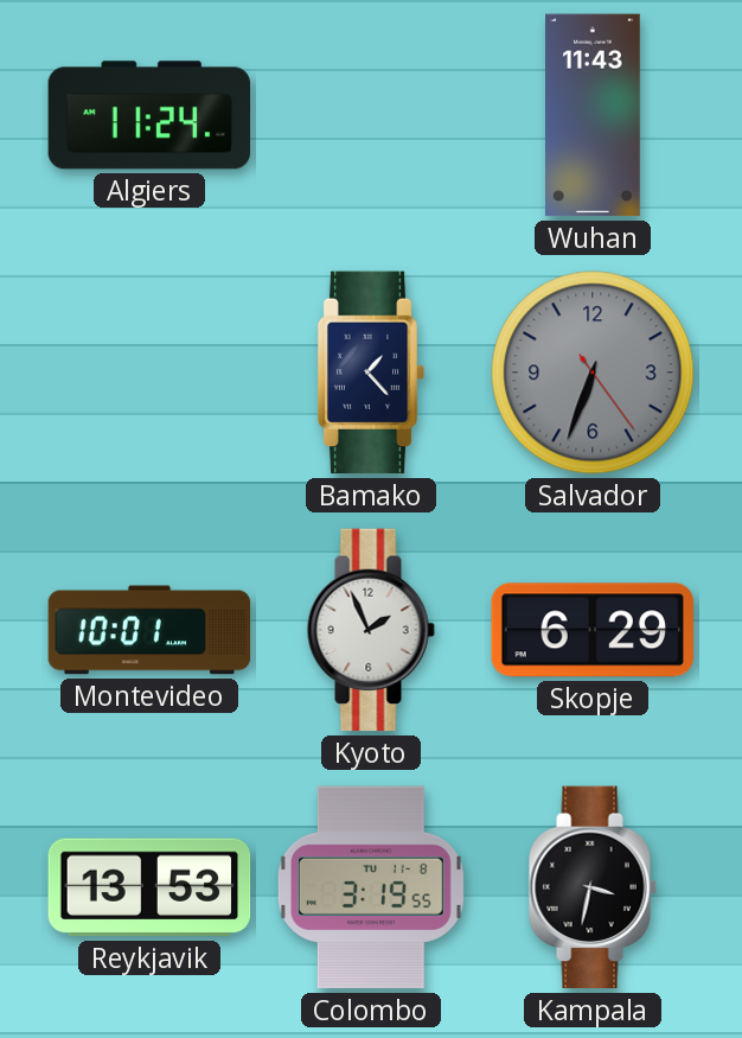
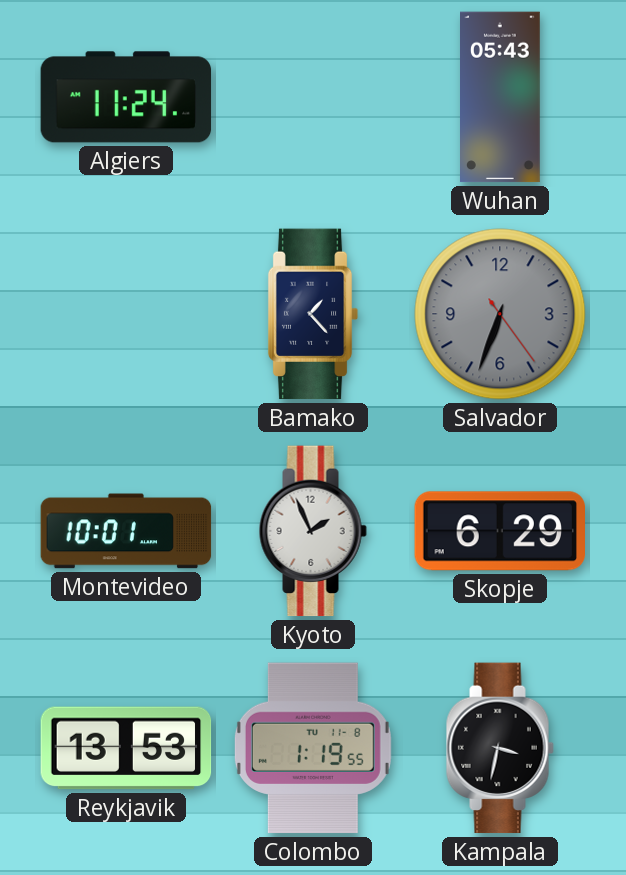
Wuhan: 11:43 -> 05:43
Colombo: 3:19 -> 1:19
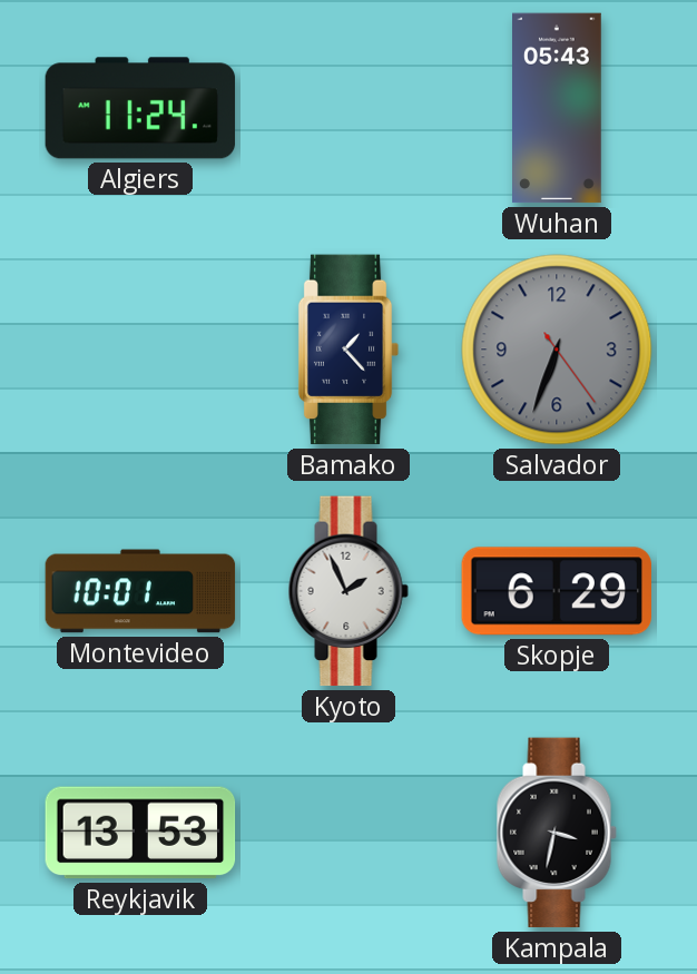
Colombo: 1:19 -> none
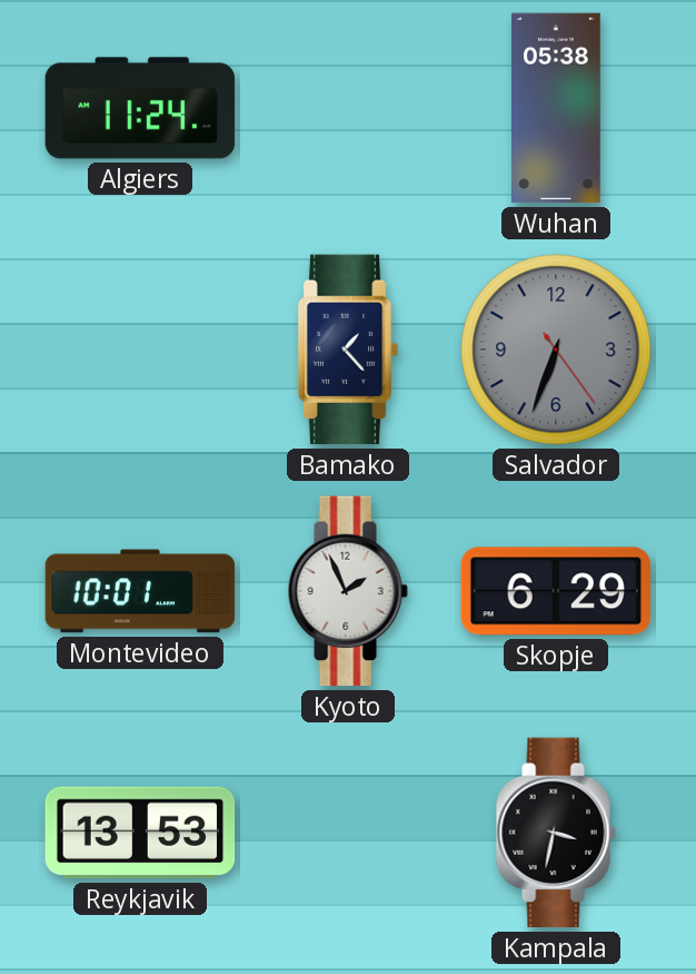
Wuhan: 05:43 -> 05:38
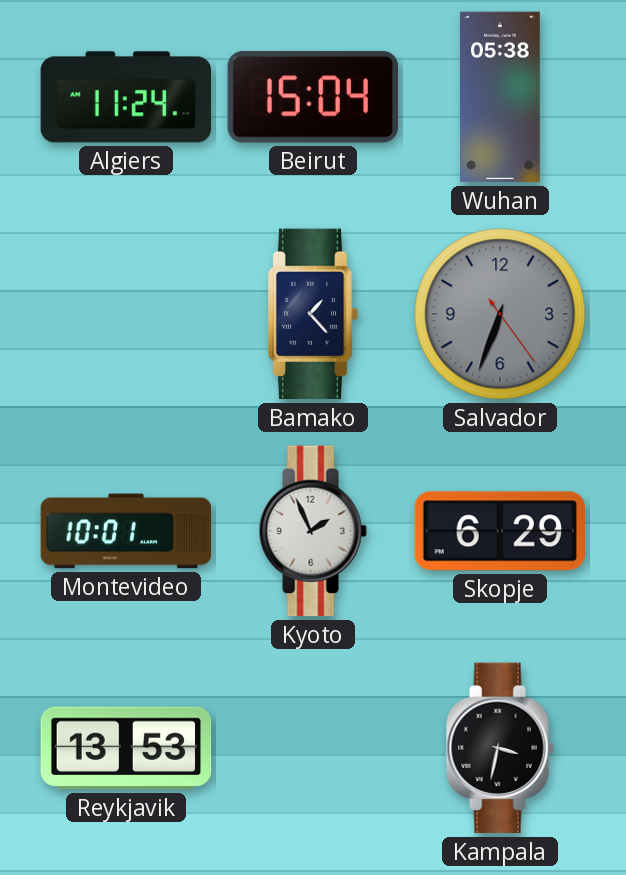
Beirut: none -> 15:04
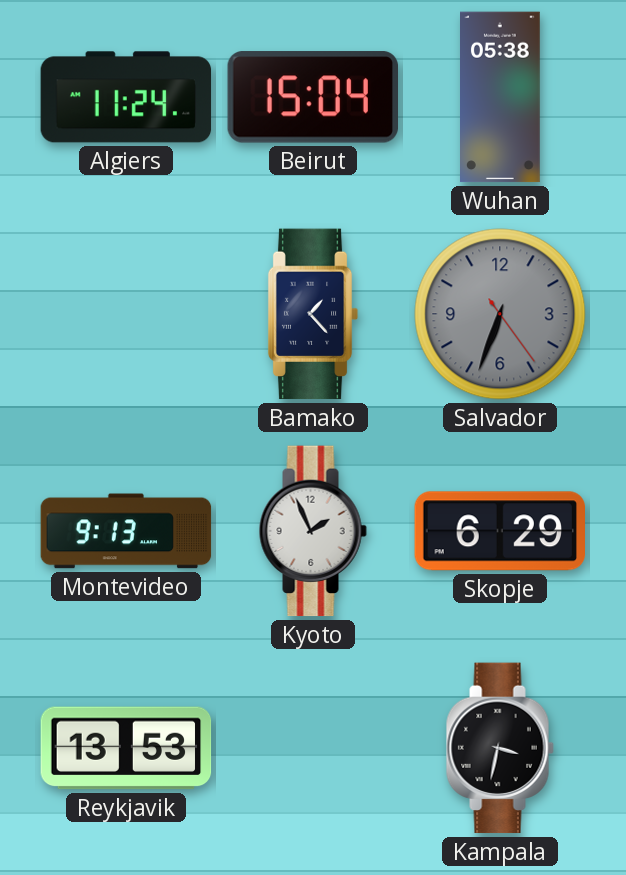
Montevideo: 10:01 -> 9:13
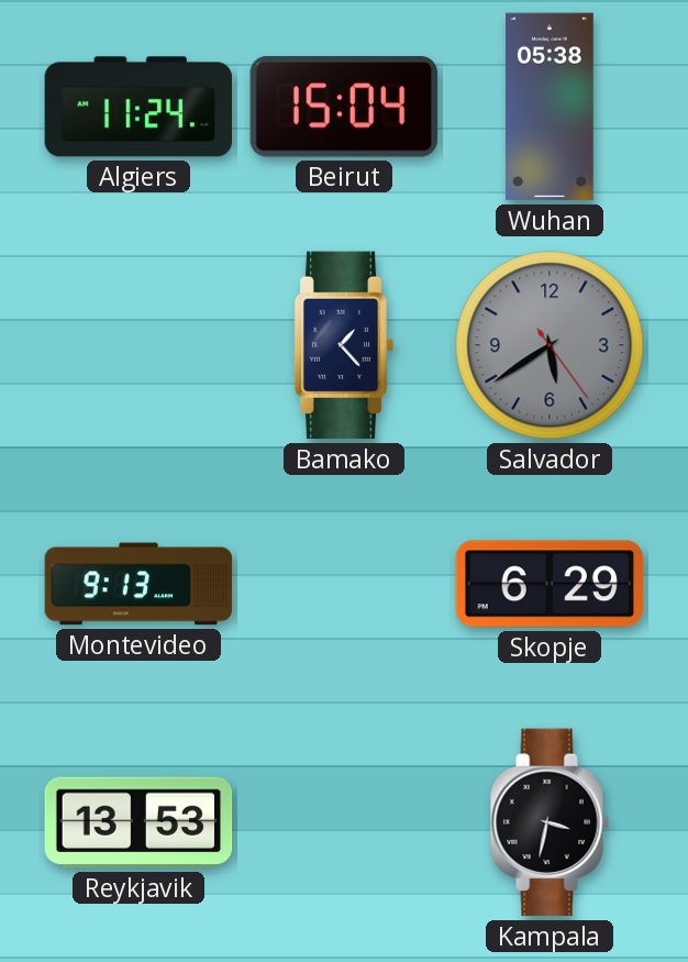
Salvador: 6:33 -> 5:39
Kyoto: 1:56 -> none
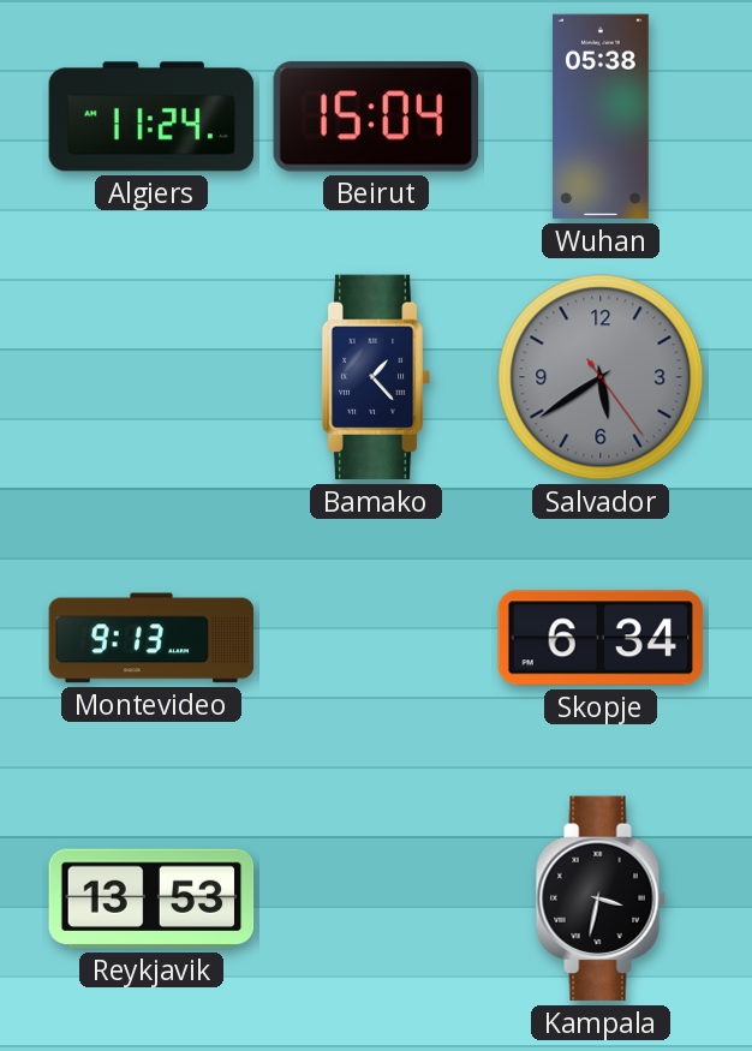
Skopje: 6:29 -> 6:34
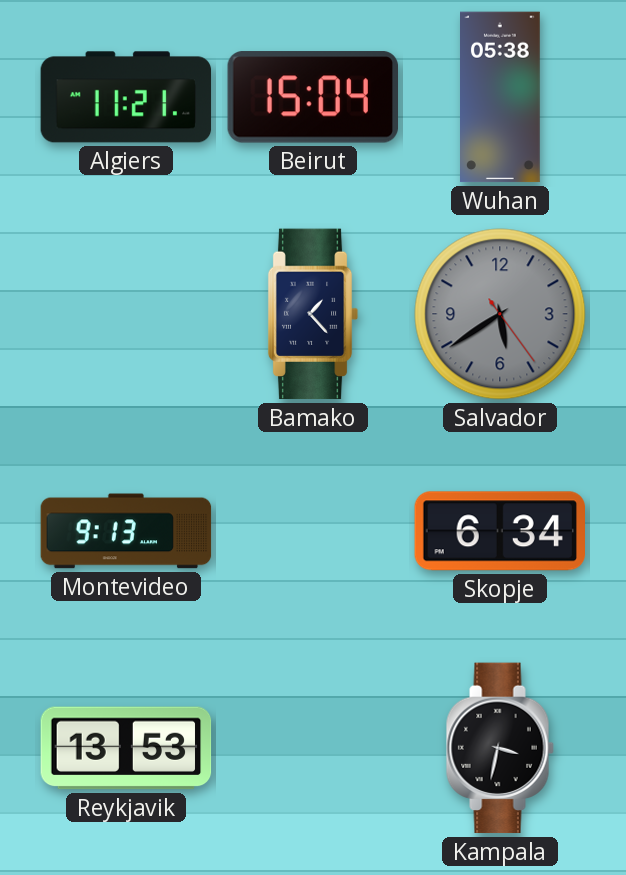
Algiers: 11:24 -> 11:21
